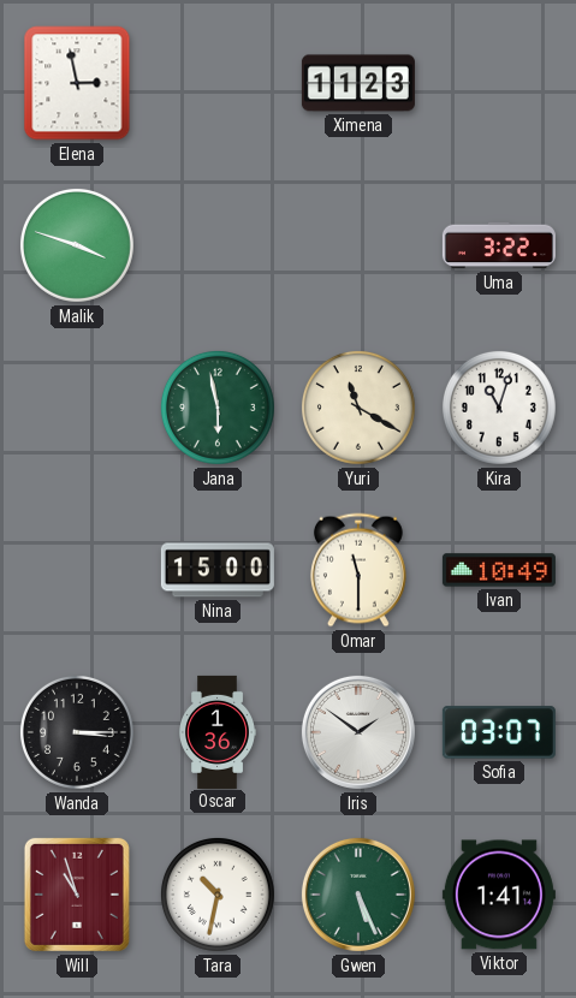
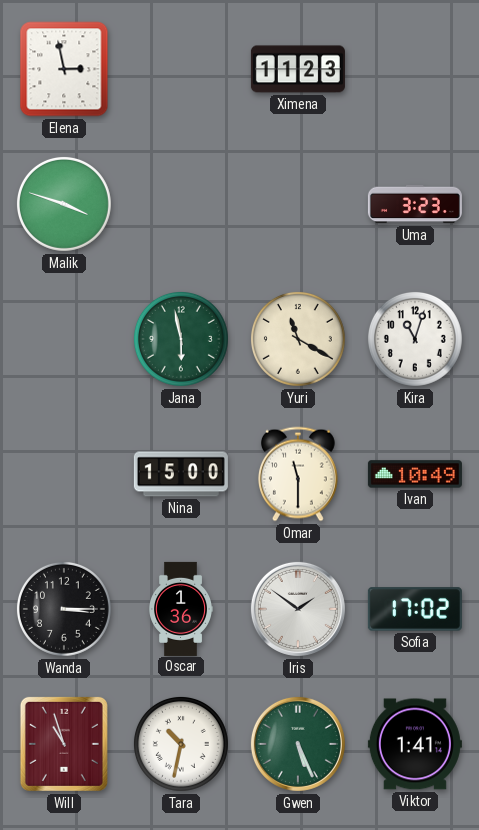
Uma: 3:22 -> 3:23
Sofia: 03:07 -> 17:02
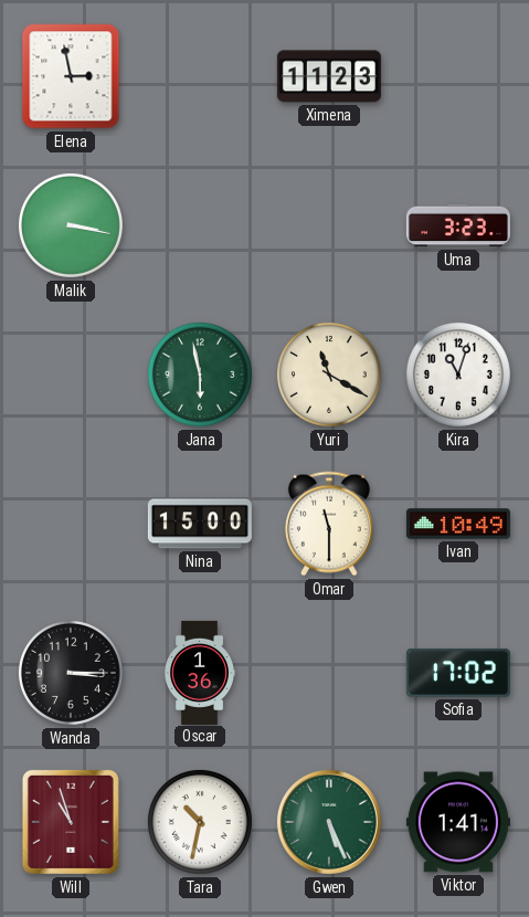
Malik: 3:48 -> 3:17
Iris: 1:51 -> none
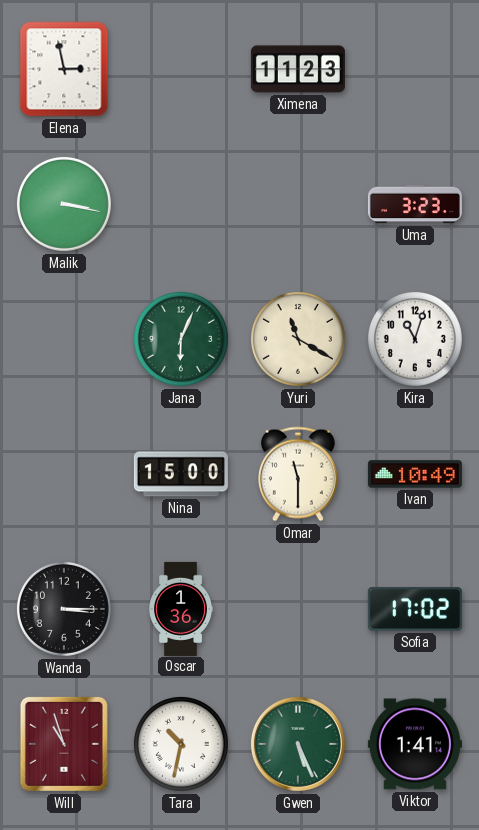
Jana: 5:58 -> 6:04
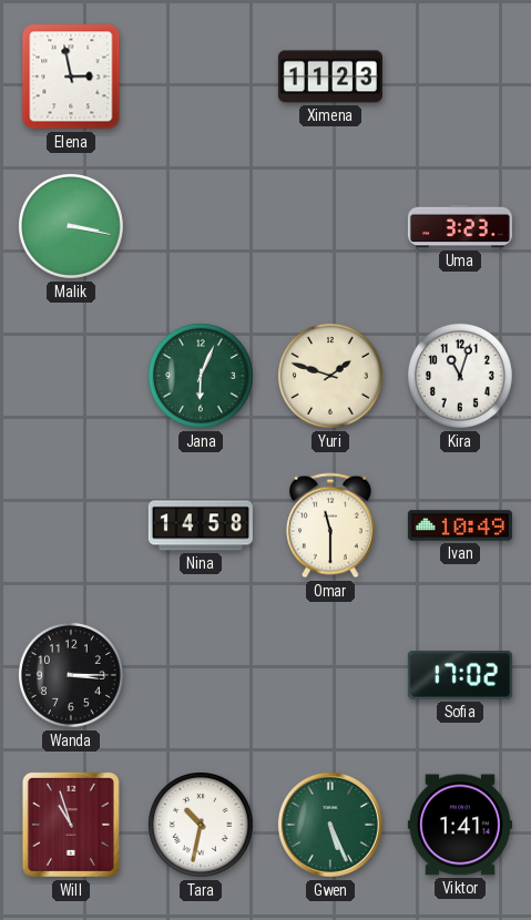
Yuri: 11:20 -> 1:48
Nina: 15:00 -> 14:58
Oscar: 1:36 -> none
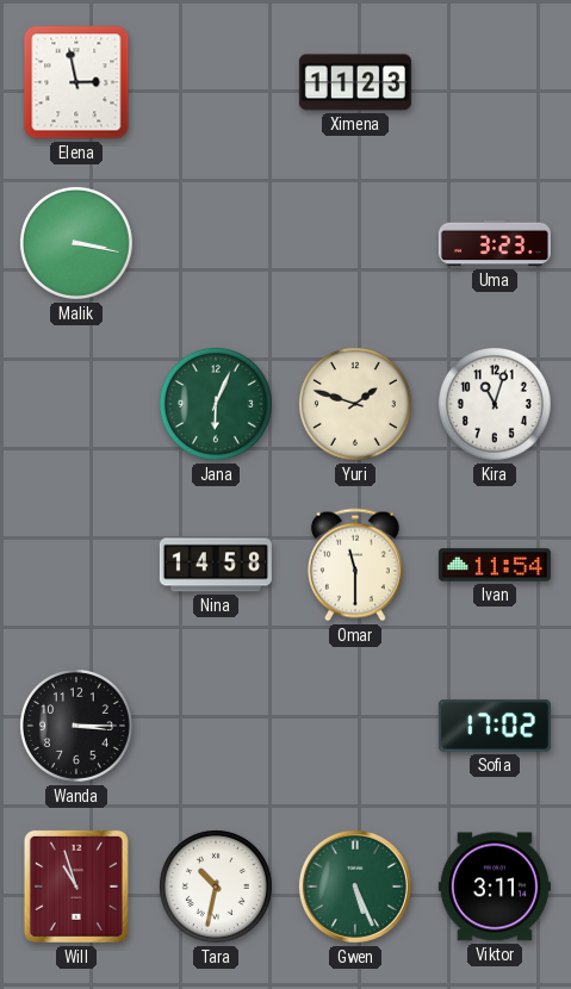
Ivan: 10:49 -> 11:54
Viktor: 1:41 -> 3:11
